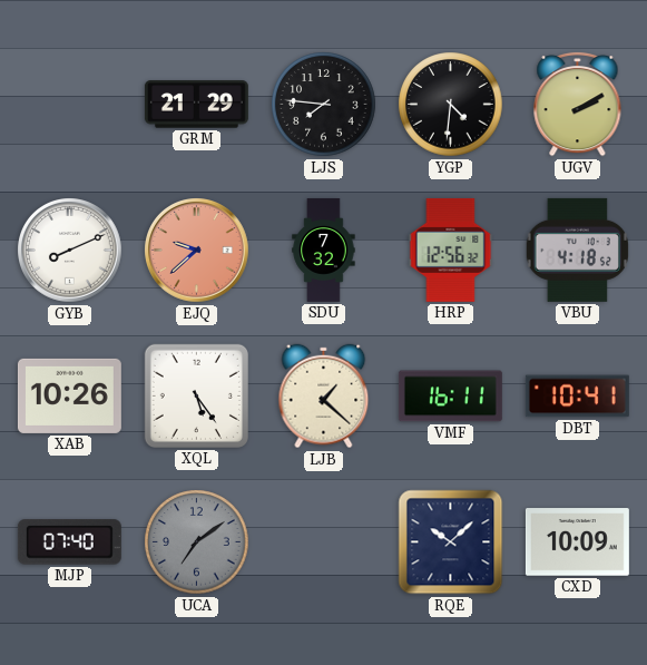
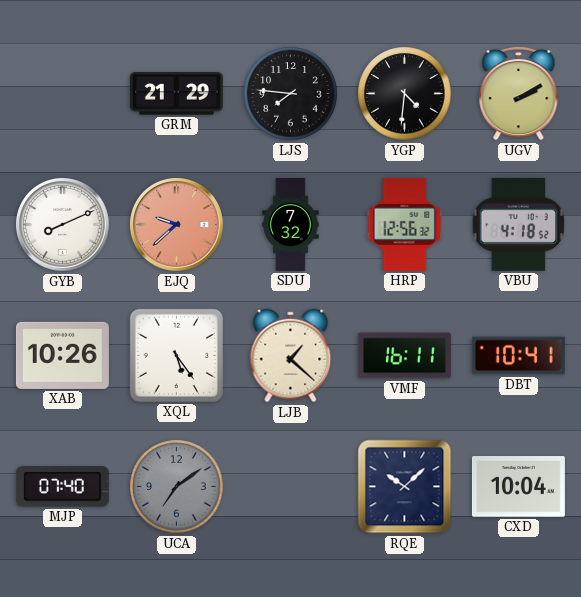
CXD: 10:09 -> 10:04
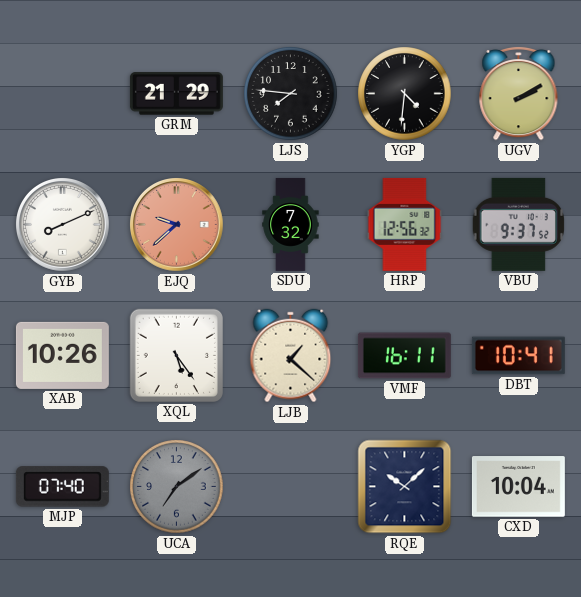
VBU: 4:18 -> 9:37
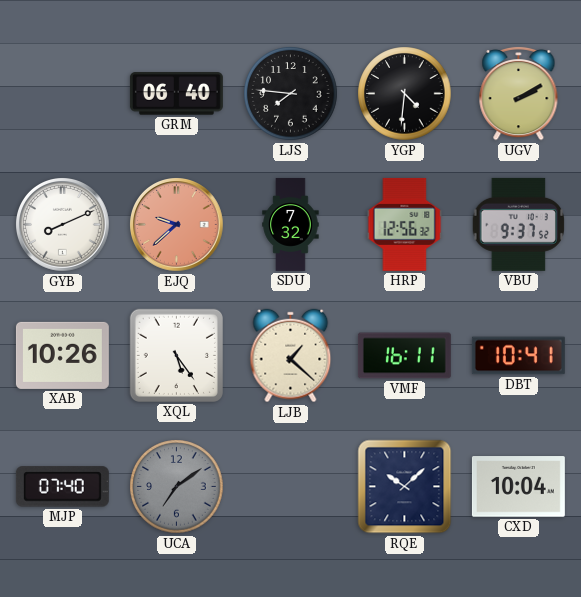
GRM: 21:29 -> 06:40
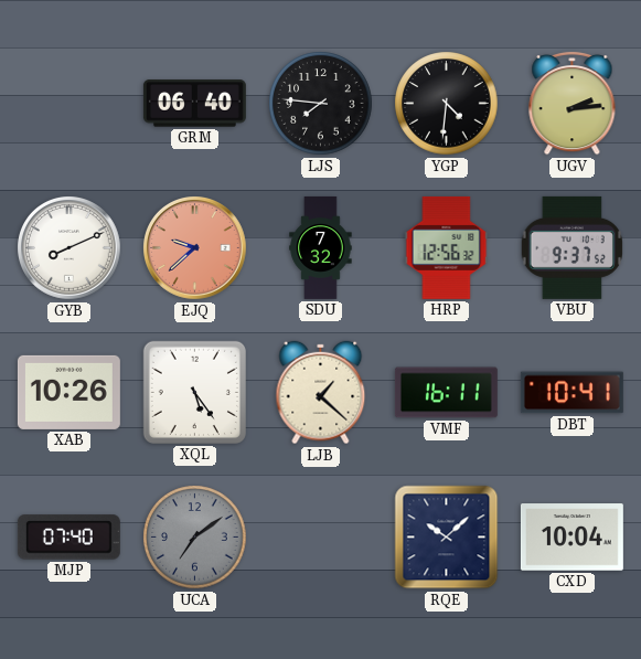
UGV: 2:10 -> 2:14
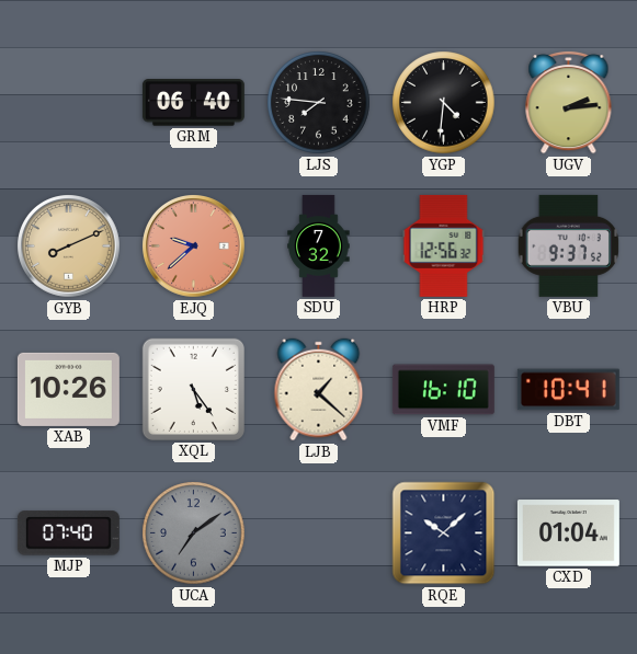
GYB dial: white -> champagne
VMF: 16:11 -> 16:10
CXD: 10:04 -> 01:04
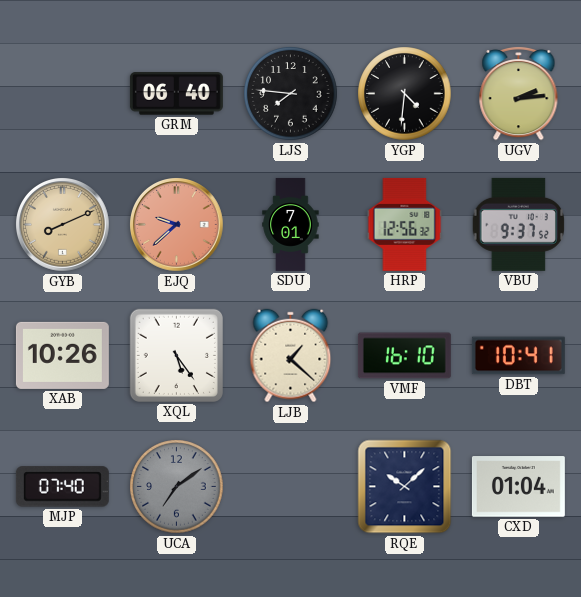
SDU: 7:32 -> 7:01
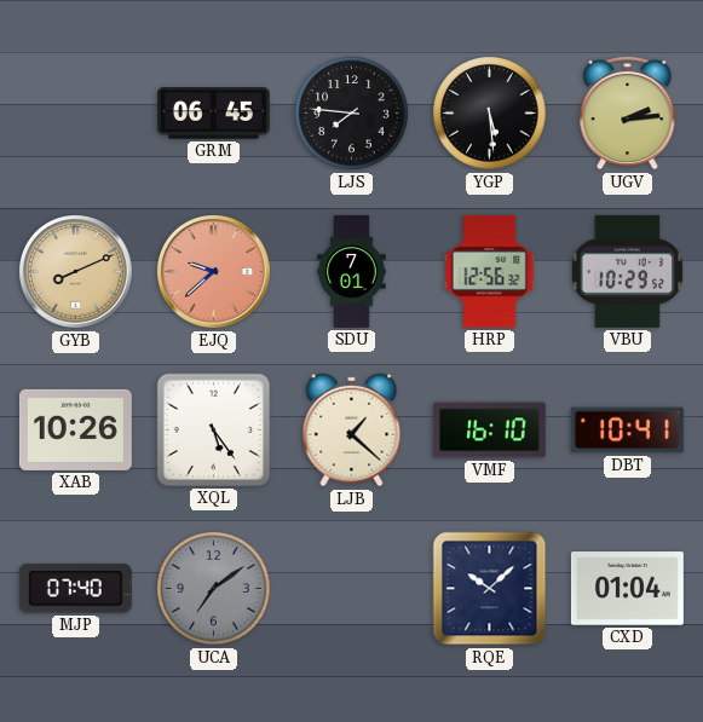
GRM: 06:40 -> 06:45
YGP: 4:31 -> 5:29
VBU: 9:37 -> 10:29
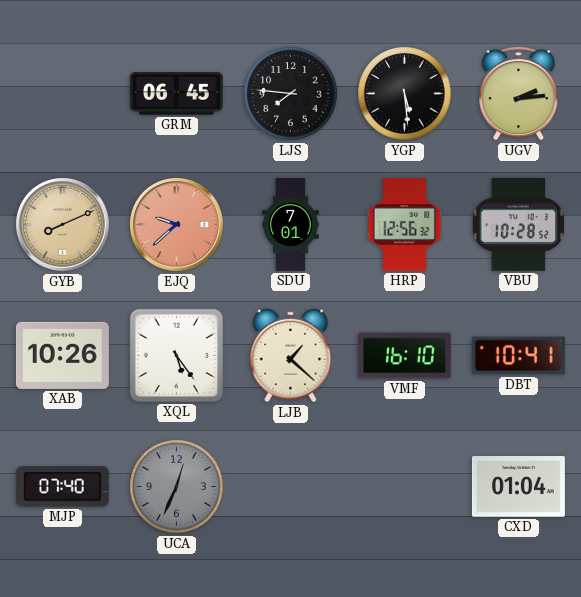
VBU: 10:29 -> 10:28
UCA: 7:09 -> 12:34
RQE: 10:08 -> none
